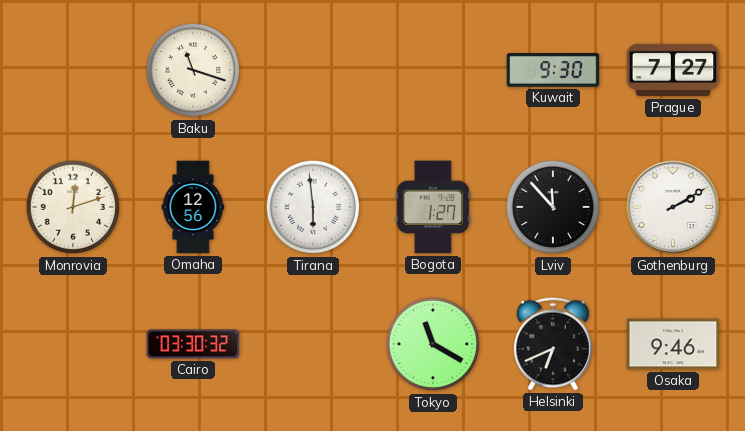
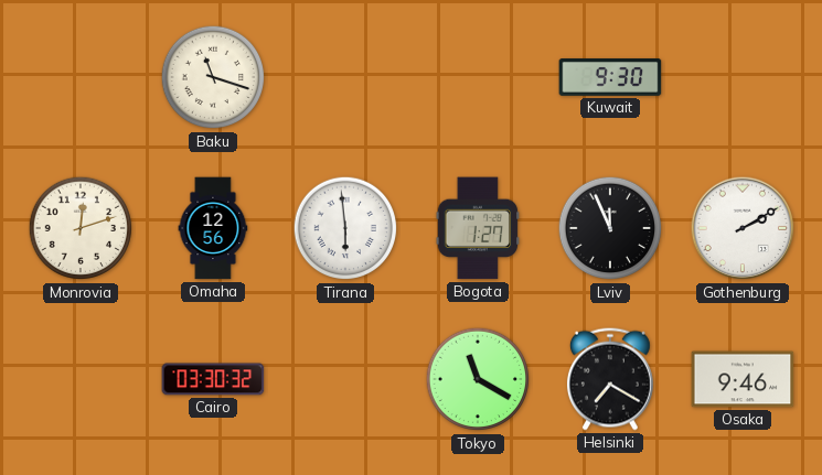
Prague: 7:27 -> none
Lviv: 11:53 -> 11:56
Helsinki: 6:41 -> 7:20
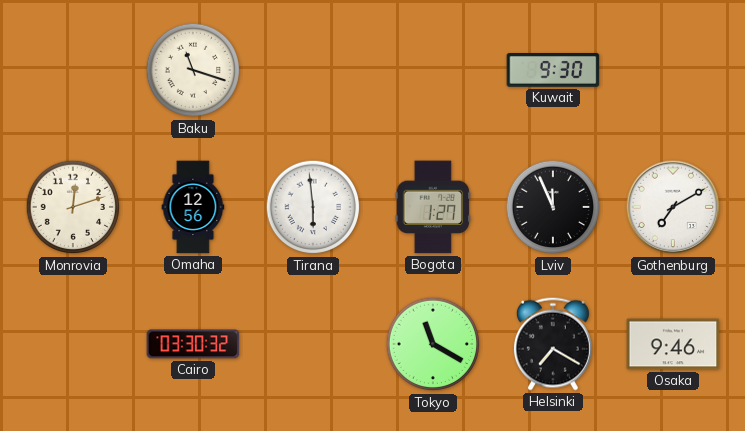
Gothenburg: 2:10 -> 7:10
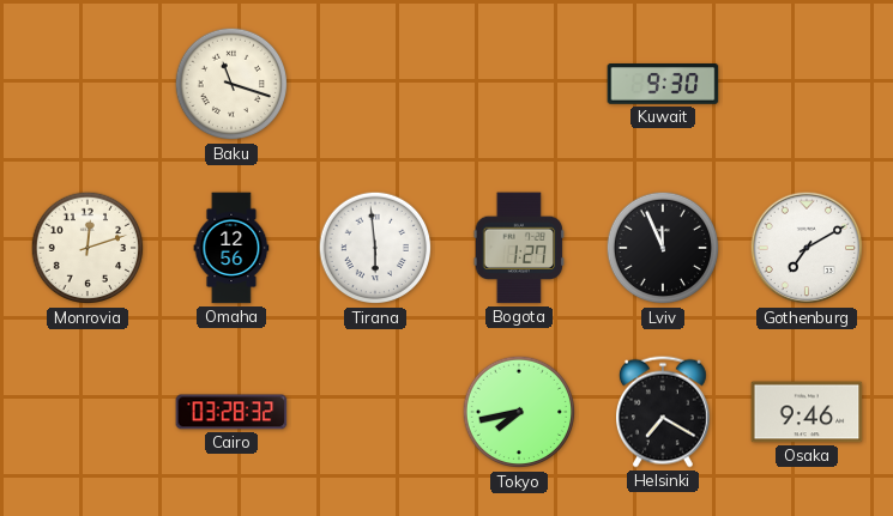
Cairo: 03:30 -> 03:28
Tokyo: 11:20 -> 7:43
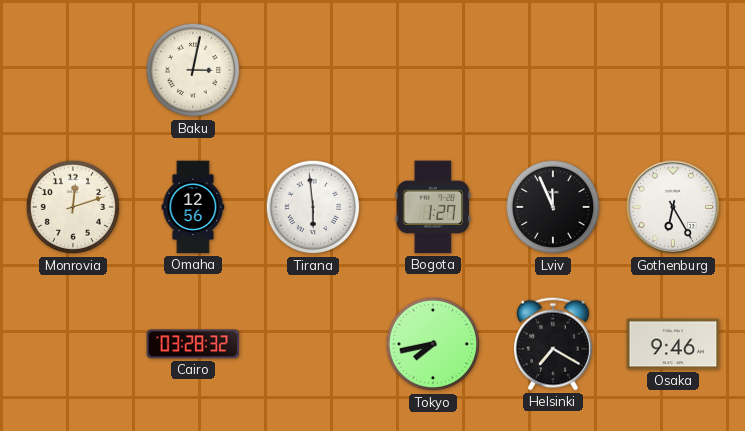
Baku: 11:18 -> 3:02
Kuwait: 9:30 -> none
Gothenburg: 7:10 -> 6:25
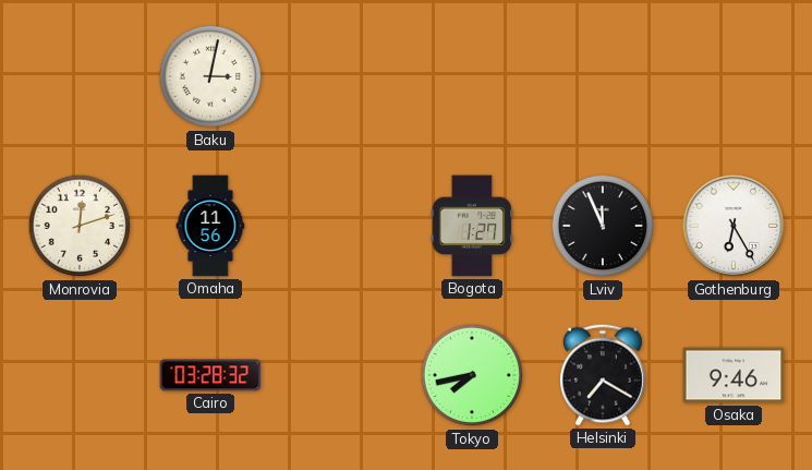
Omaha: 12:56 -> 11:56
Tirana: 5:59 -> none
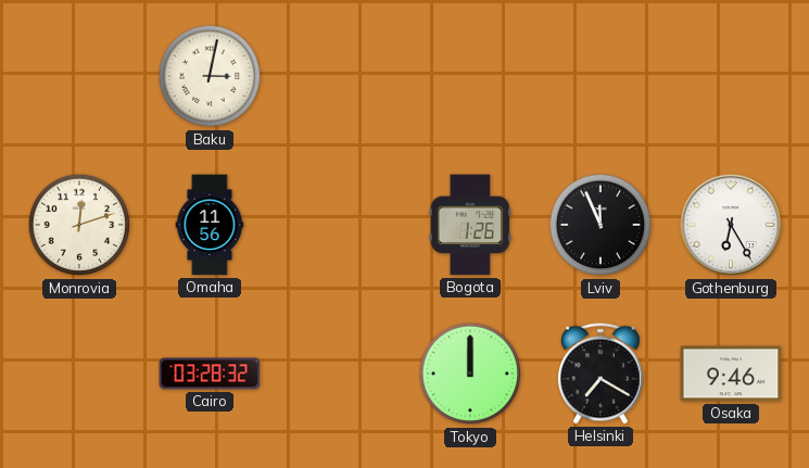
Bogota: 1:27 -> 1:26
Tokyo: 7:43 -> 12:00
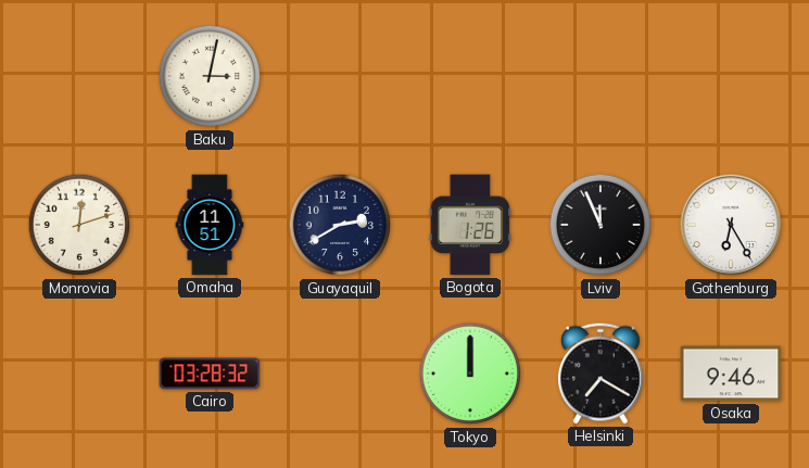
Omaha: 11:56 -> 11:51
Guayaquil: none -> 2:40
